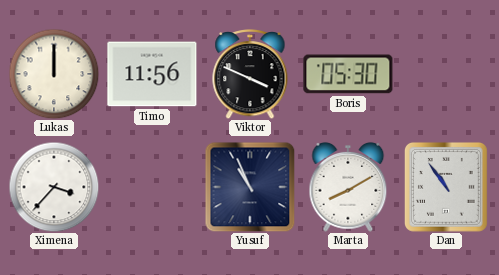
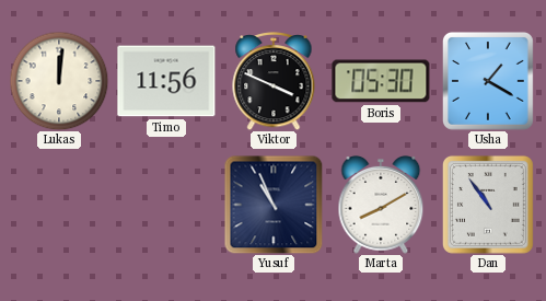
Lukas: 12:00 -> 12:01
Usha: none -> 1:20
Ximena: 3:37 -> none
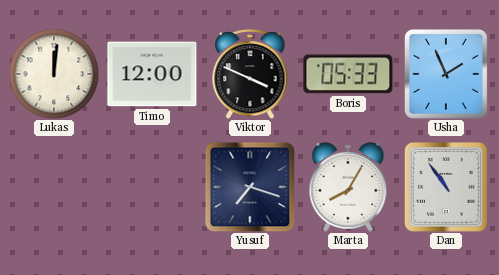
Timo: 11:56 -> 12:00
Boris: 05:30 -> 05:33
Usha: 1:20 -> 1:56
Yusuf: 10:56 -> 7:18
Marta: 8:10 -> 8:05
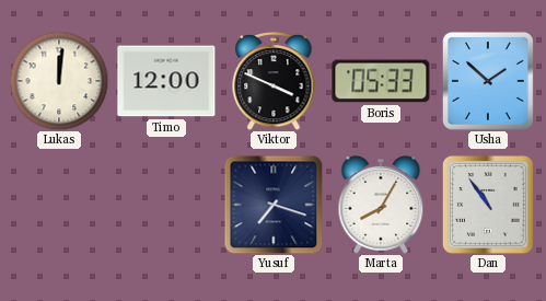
Usha: 1:56 -> 1:52
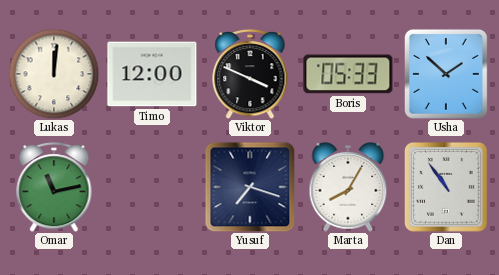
Omar: none -> 11:13
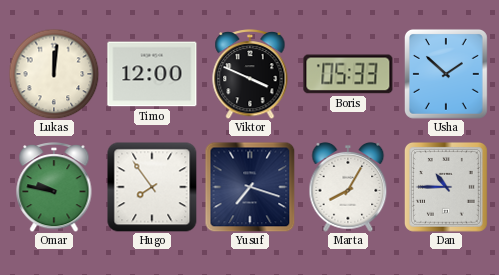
Omar: 11:13 -> 9:47
Hugo: none -> 7:54
Dan: 10:54 -> 10:45
